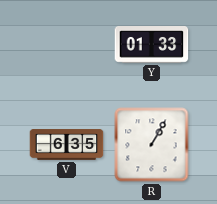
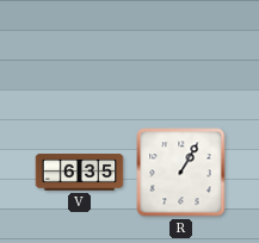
Y: 01:33 -> none
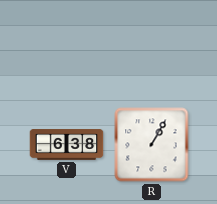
V: 6:35 -> 6:38
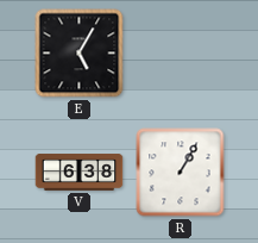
E: none -> 5:05
